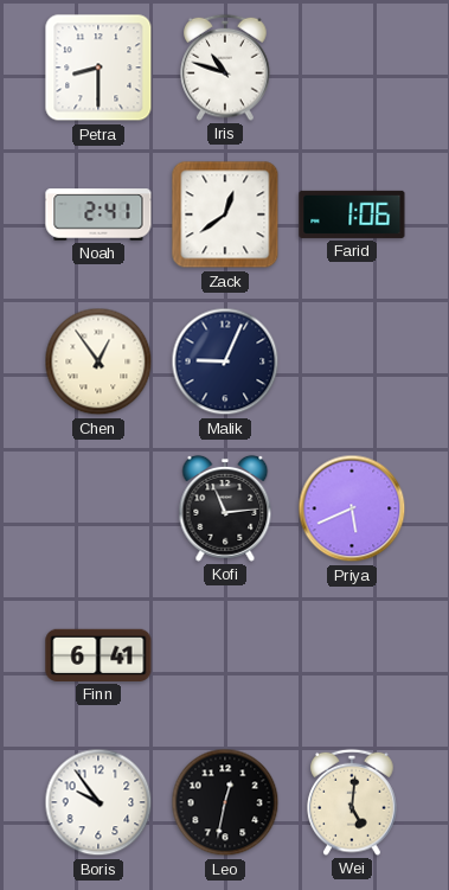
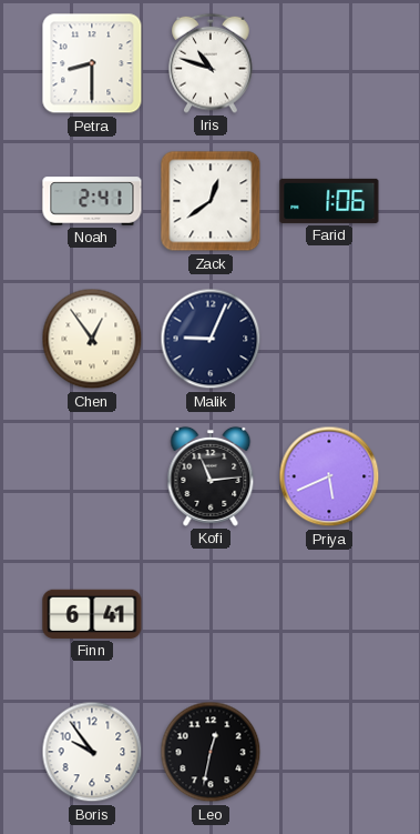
Wei: 5:01 -> none
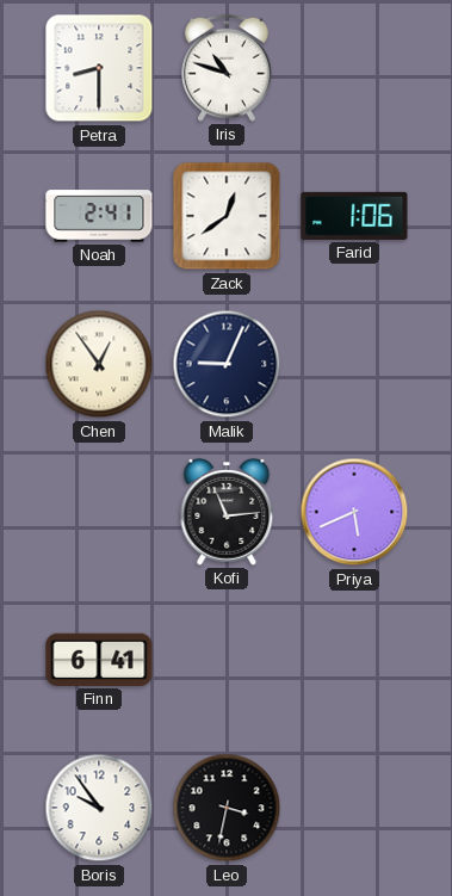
Leo: 12:32 -> 3:32
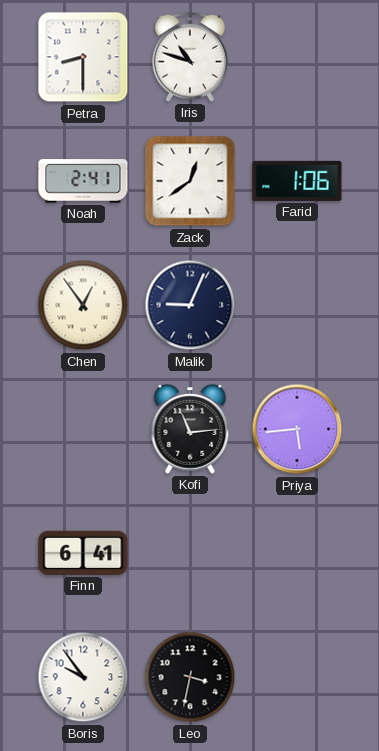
Priya: 5:41 -> 5:44
